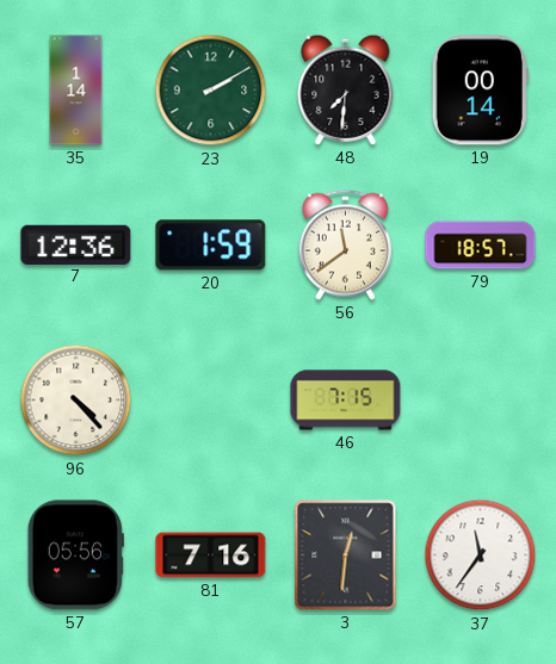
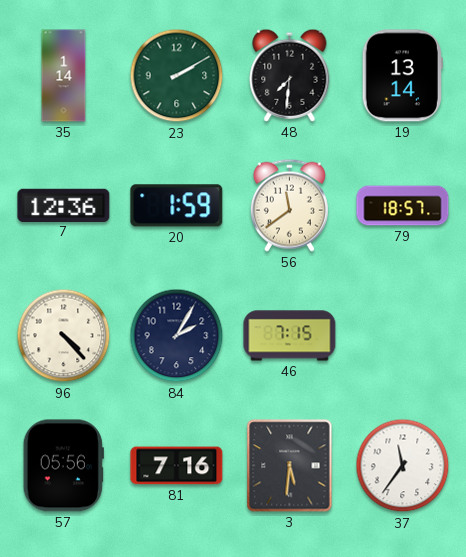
19: 00:14 -> 13:14
84: none -> 2:05
3: 12:31 -> 5:31
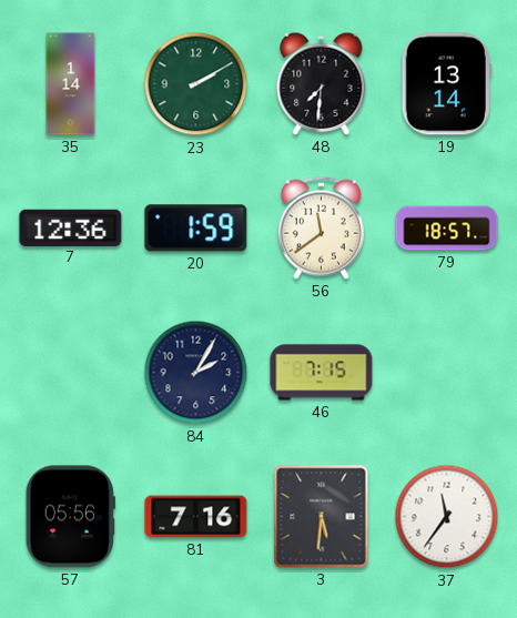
96: 4:23 -> none
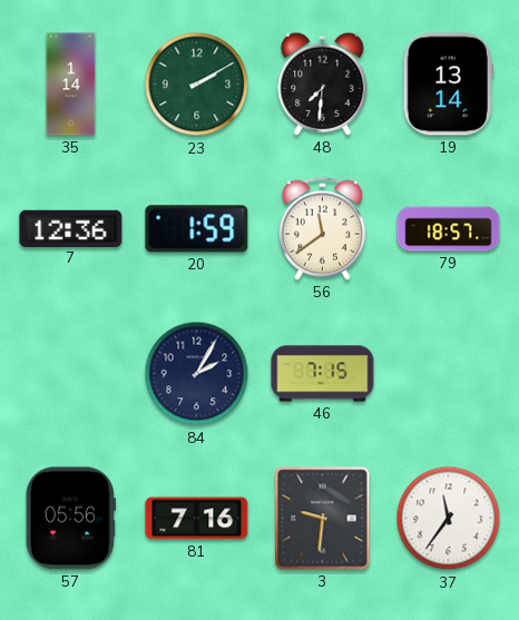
3: 5:31 -> 9:31
